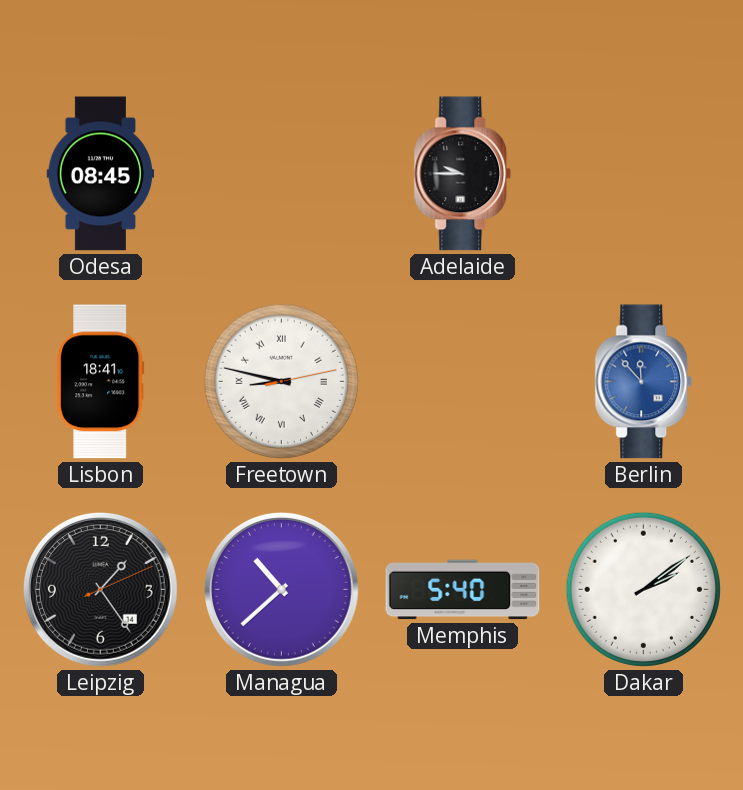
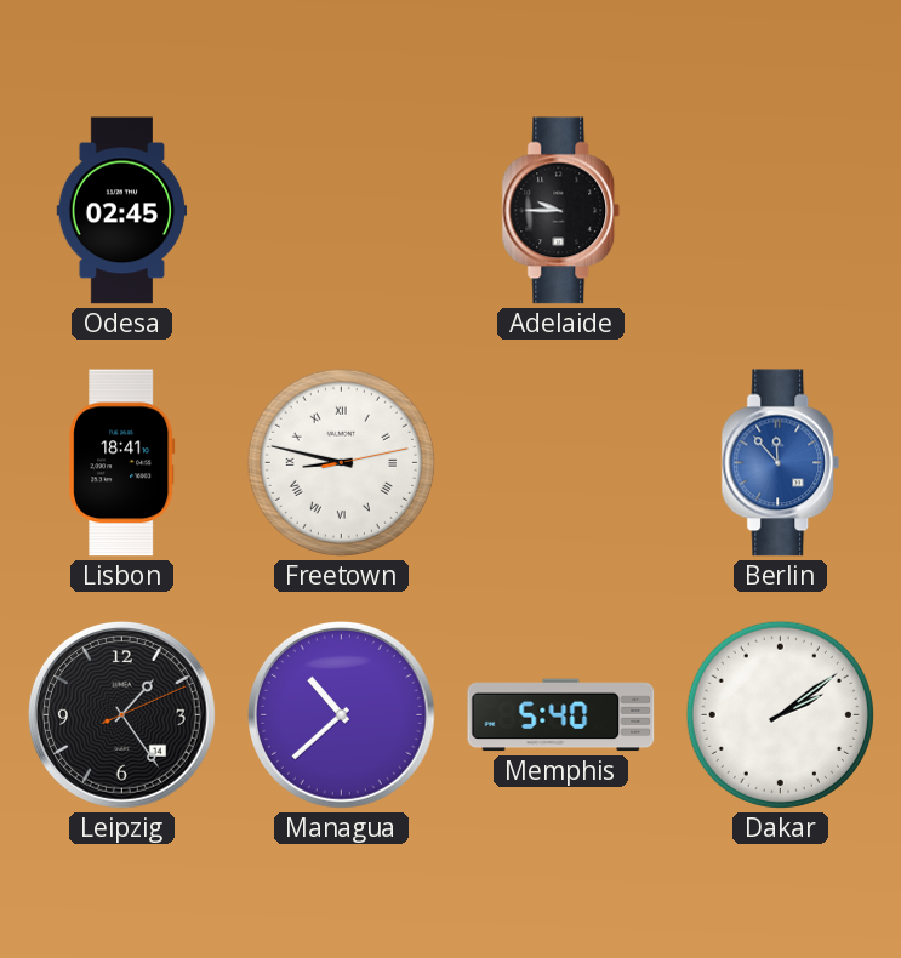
Odesa: 08:45 -> 02:45
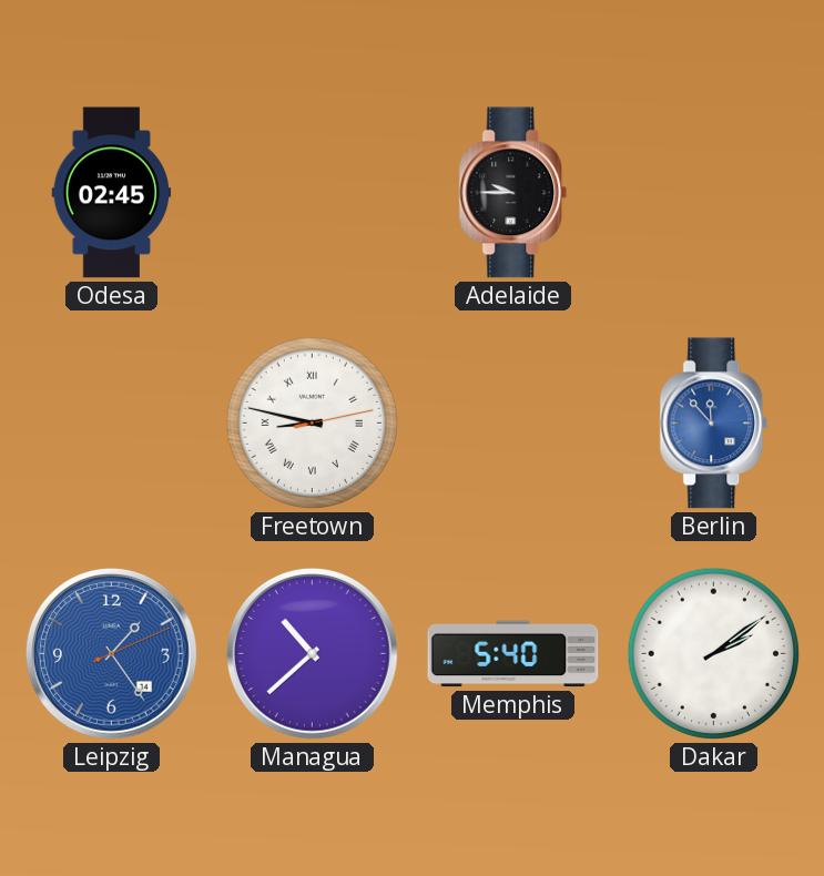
Lisbon: 18:41 -> none
Leipzig dial: black -> blue
